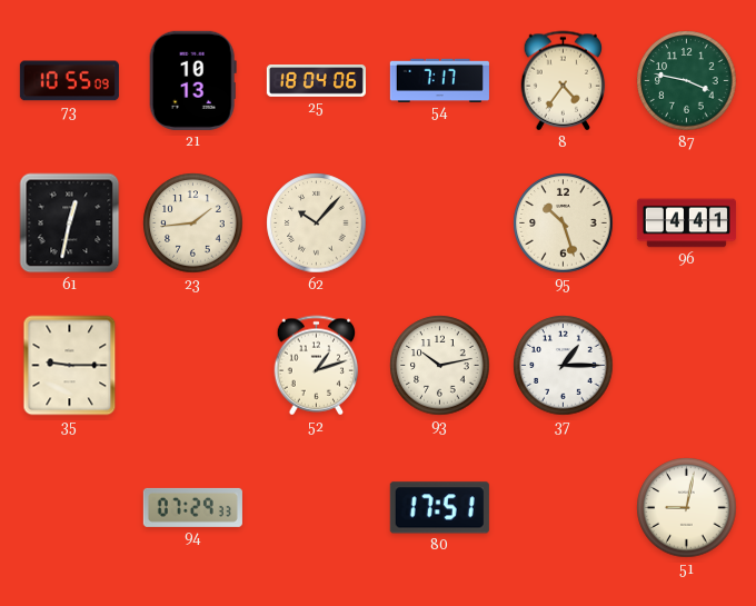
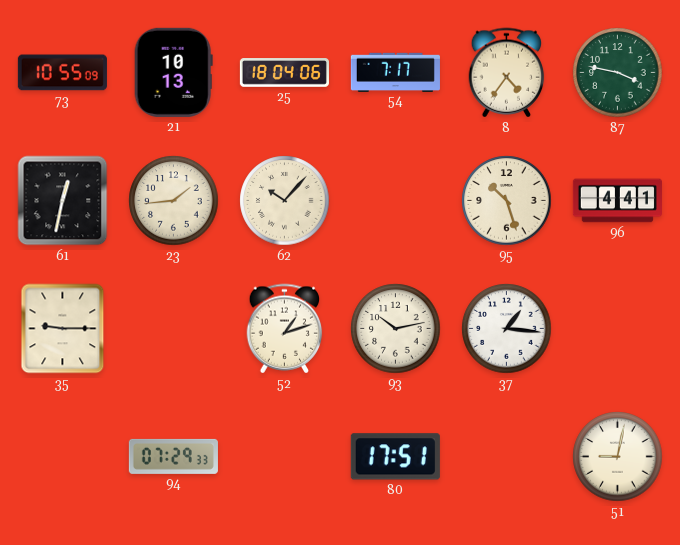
37: 1:15 -> 1:16
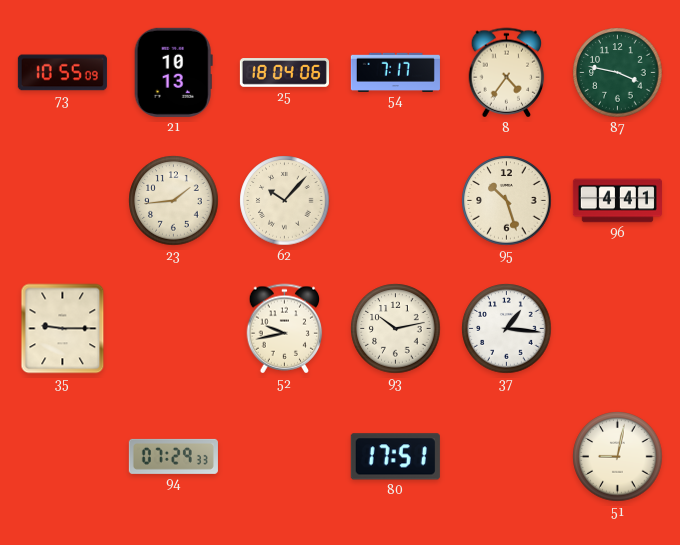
61: 12:32 -> none
52: 1:12 -> 9:43
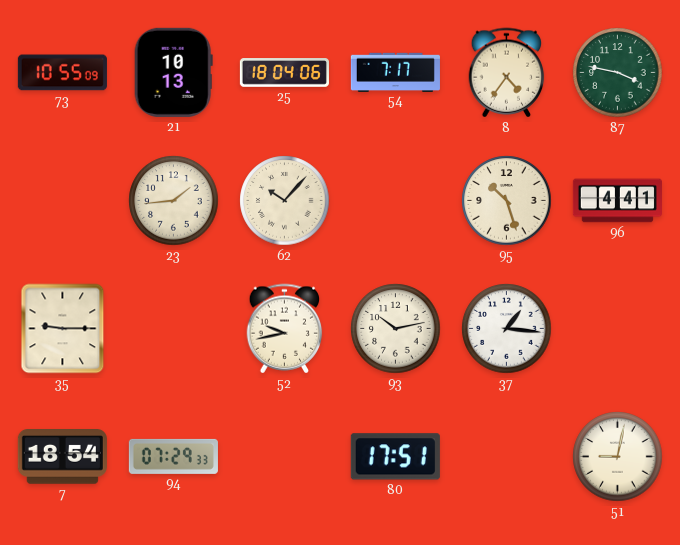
7: none -> 18:54
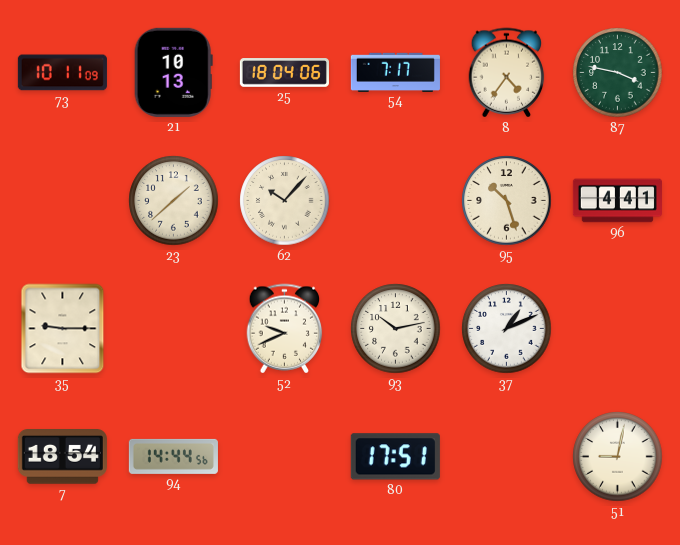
73: 10:55 -> 10:11
23: 1:44 -> 1:38
52: 9:43 -> 9:41
37: 1:16 -> 1:11
94: 07:29 -> 14:44
